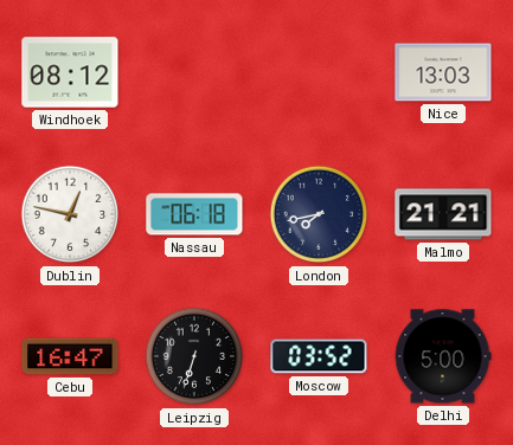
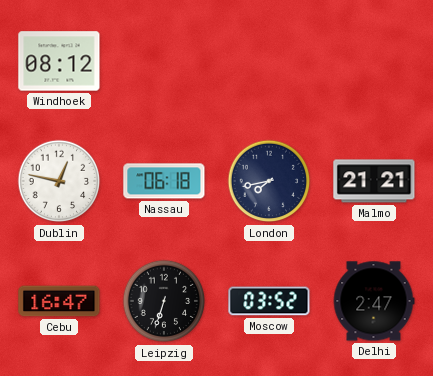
Nice: 13:03 -> none
Delhi: 5:00 -> 2:47
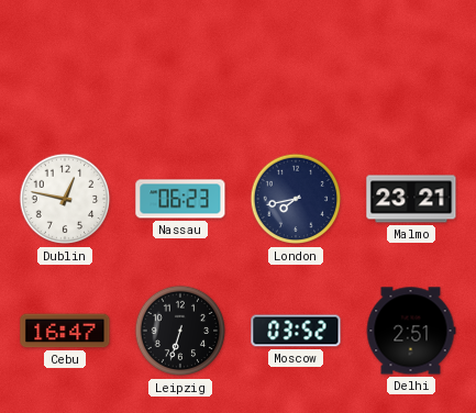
Windhoek: 08:12 -> none
Nassau: 06:18 -> 06:23
Malmo: 21:21 -> 23:21
Delhi: 2:47 -> 2:51
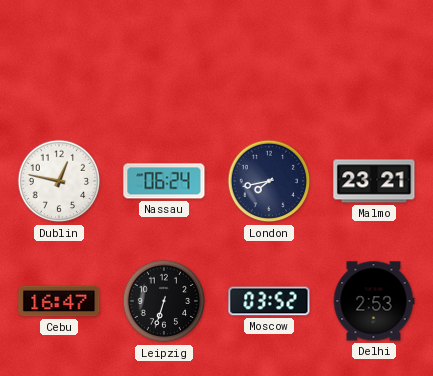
Nassau: 06:23 -> 06:24
Delhi: 2:51 -> 2:53
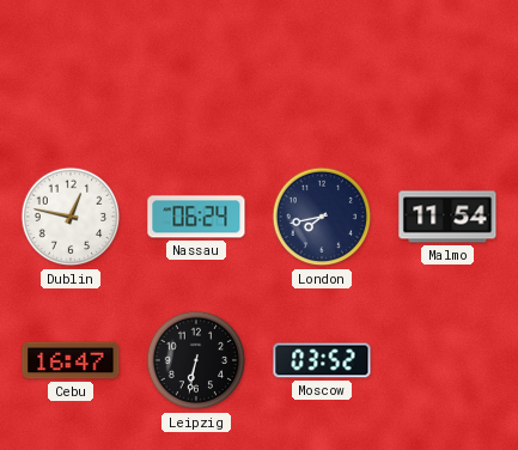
Malmo: 23:21 -> 11:54
Leipzig: 6:33 -> 6:32
Delhi: 2:53 -> none
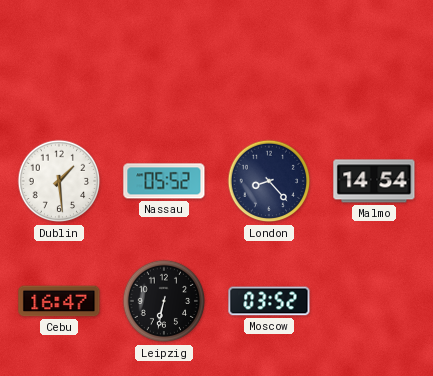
Dublin: 12:47 -> 1:29
Nassau: 06:24 -> 05:52
London: 7:43 -> 8:23
Malmo: 11:54 -> 14:54
